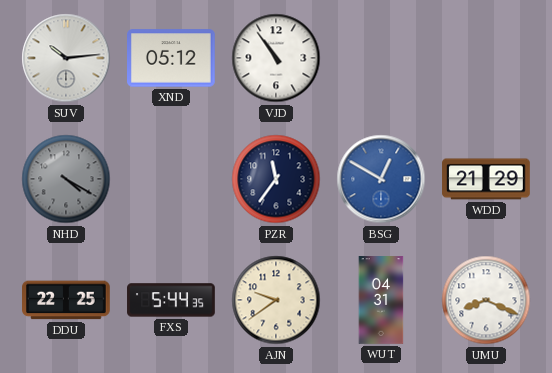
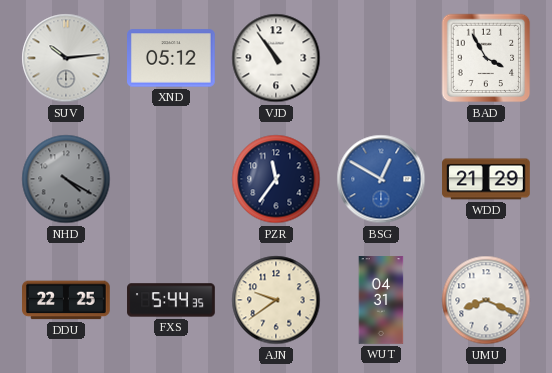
BAD: none -> 3:55
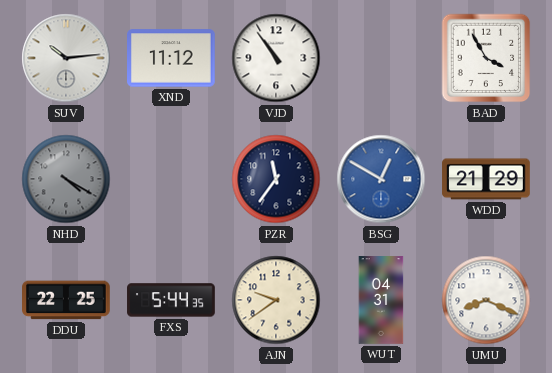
XND: 05:12 -> 11:12
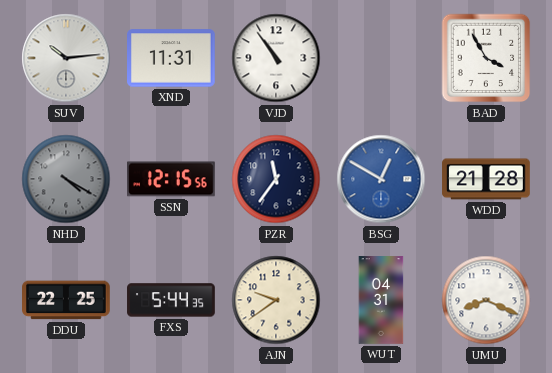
XND: 11:12 -> 11:31
SSN: none -> 12:15
WDD: 21:29 -> 21:28
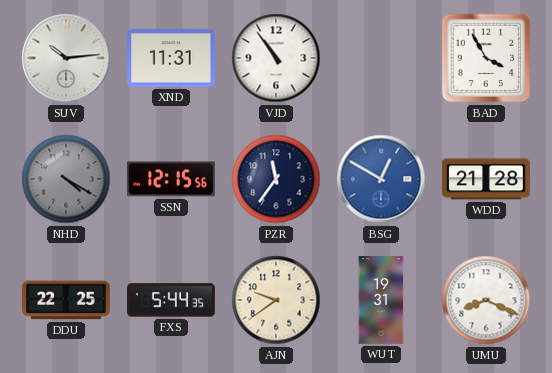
WUT: 04:31 -> 19:31
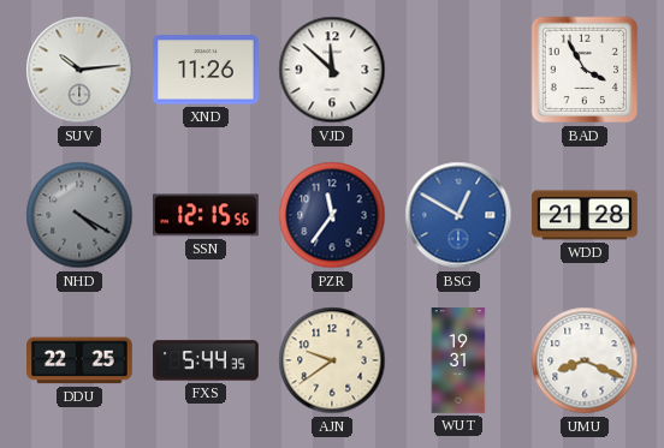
XND: 11:31 -> 11:26
VJD: 10:54 -> 11:52
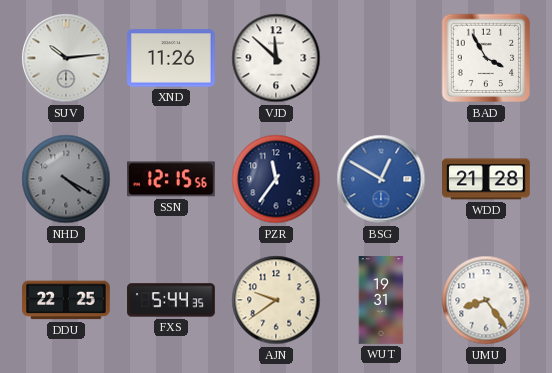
UMU: 8:19 -> 8:24
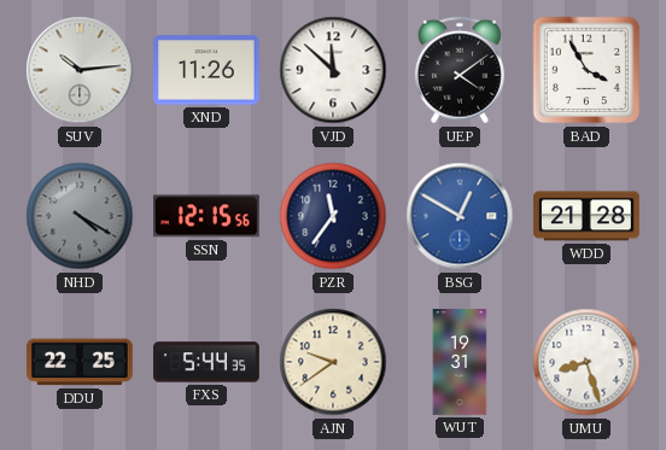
UEP: none -> 4:09
UMU: 8:24 -> 8:27
